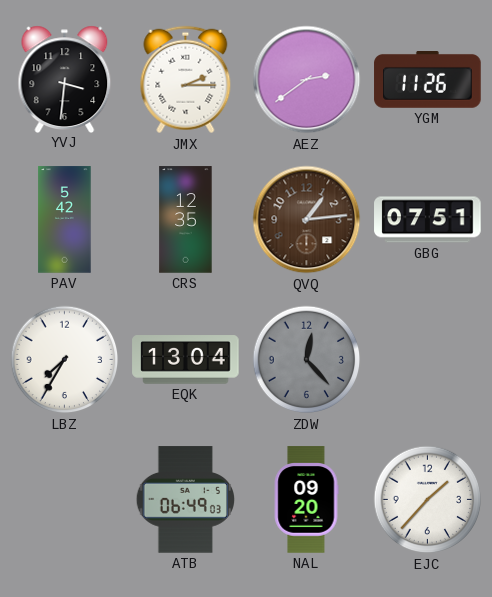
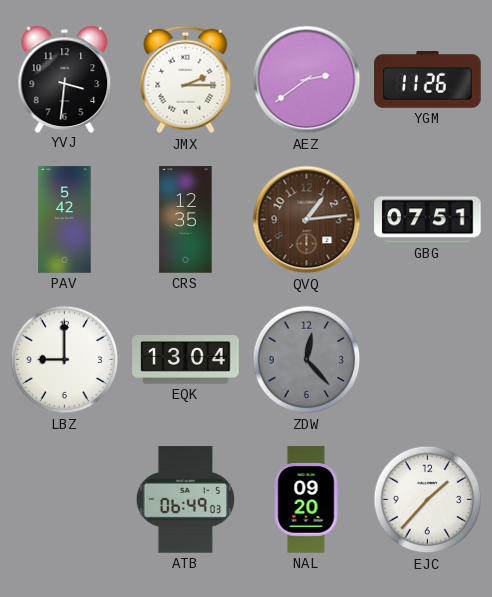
LBZ: 7:35 -> 9:00
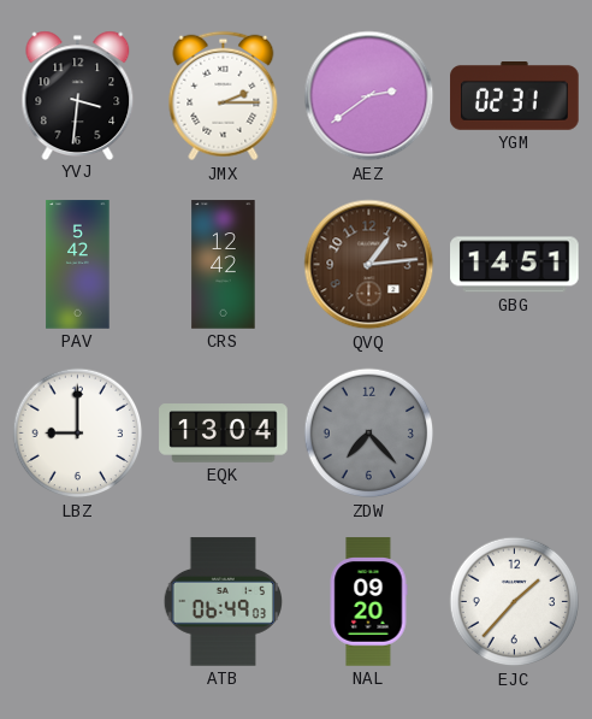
YGM: 11:26 -> 02:31
CRS: 12:35 -> 12:42
GBG: 07:51 -> 14:51
ZDW: 12:23 -> 7:23
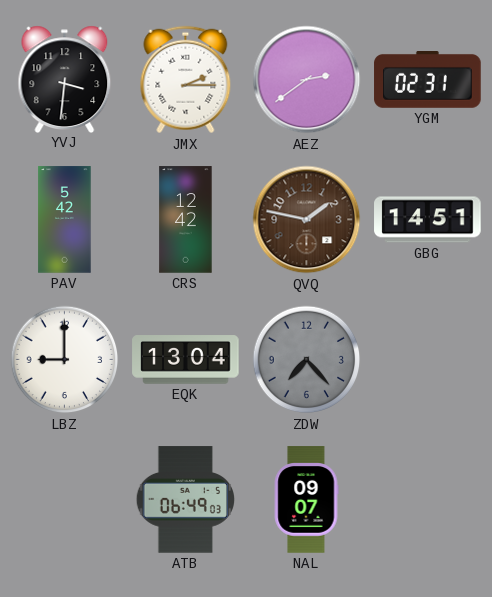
QVQ: 1:14 -> 1:47
NAL: 09:20 -> 09:07
EJC: 1:37 -> none
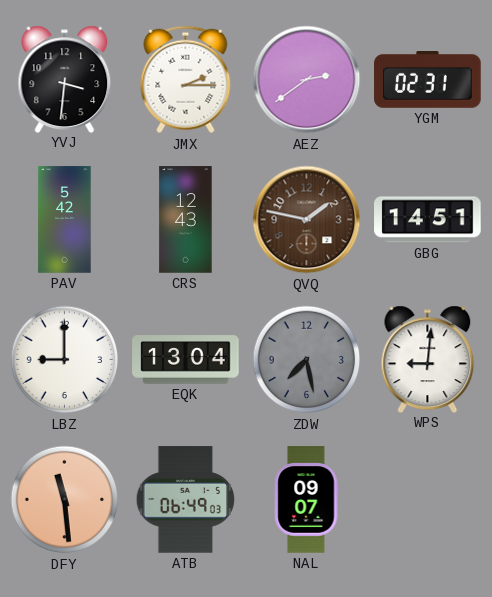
CRS: 12:42 -> 12:43
ZDW: 7:23 -> 7:28
WPS: none -> 9:01
DFY: none -> 11:29
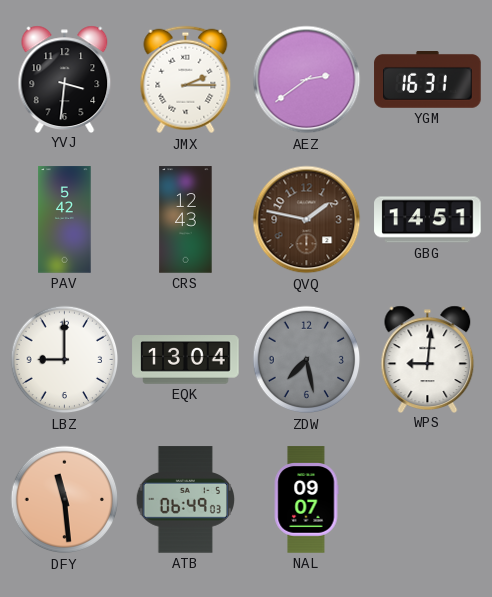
YGM: 02:31 -> 16:31
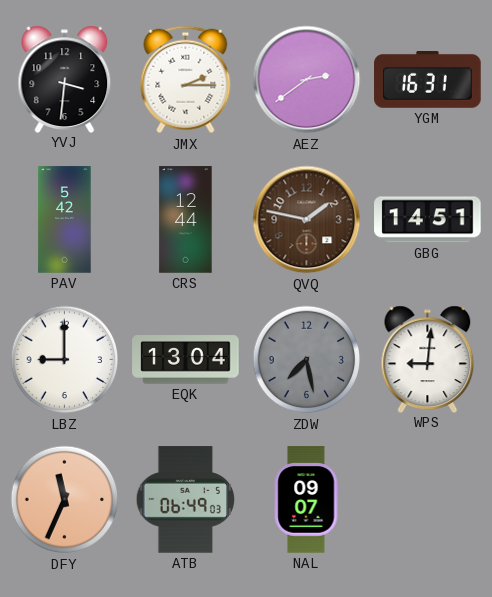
CRS: 12:43 -> 12:44
DFY: 11:29 -> 11:34
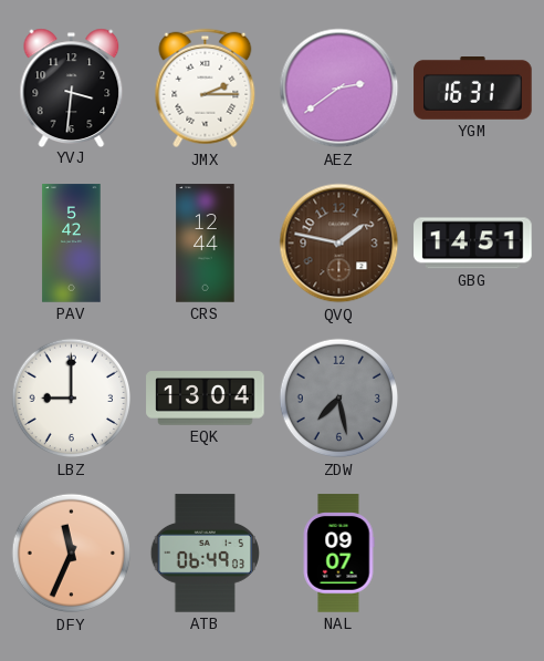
WPS: 9:01 -> none
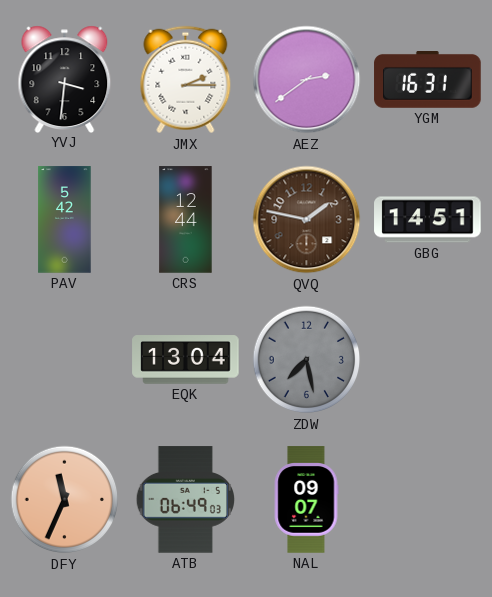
LBZ: 9:00 -> none
